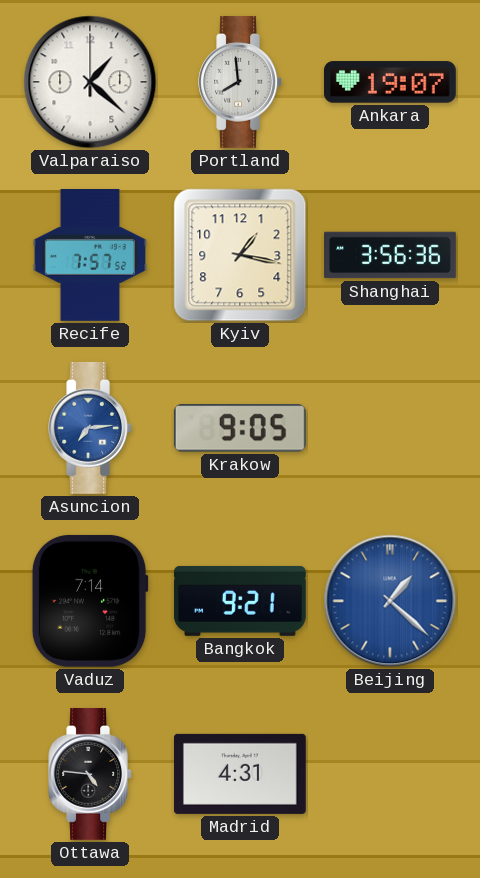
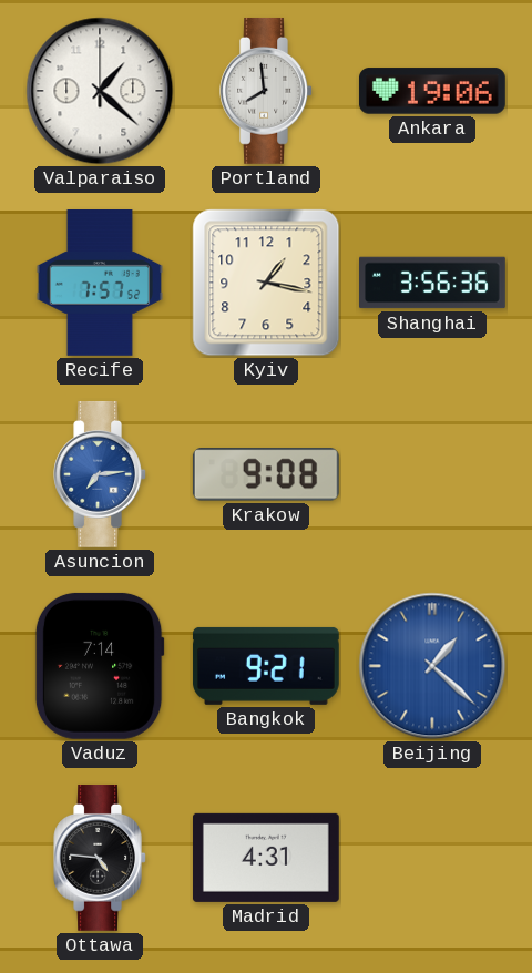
Ankara: 19:07 -> 19:06
Krakow: 9:05 -> 9:08
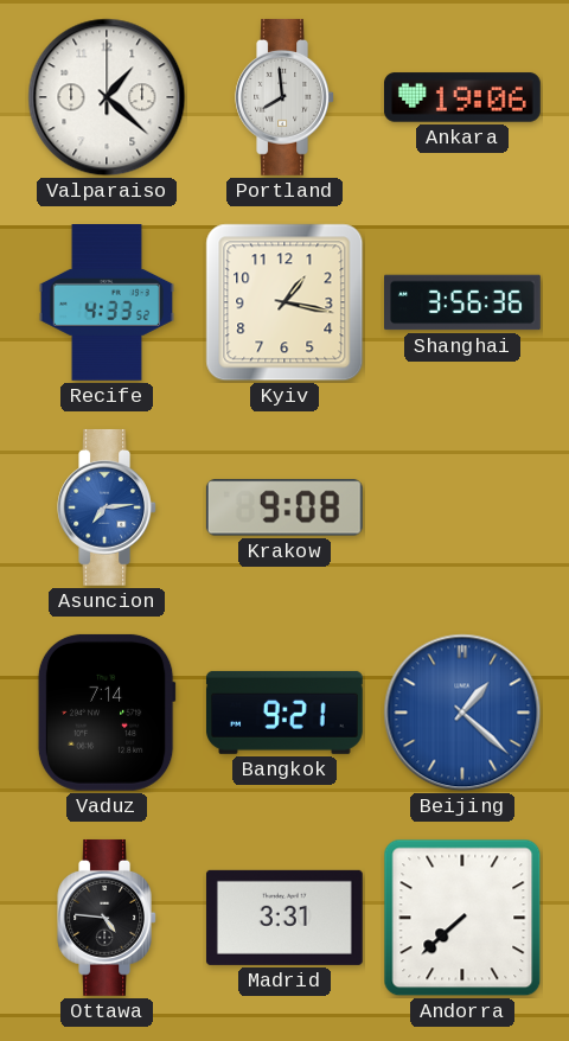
Recife: 7:57 -> 4:33
Madrid: 4:31 -> 3:31
Andorra: none -> 7:38
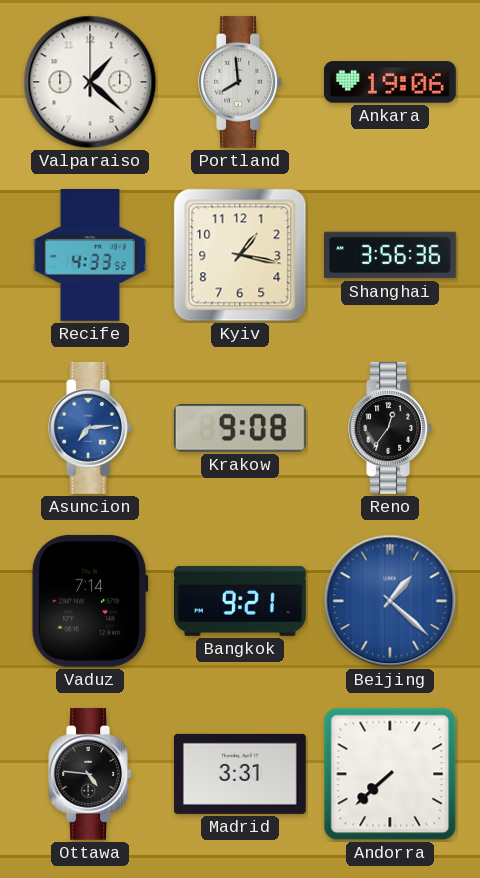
Reno: none -> 12:36
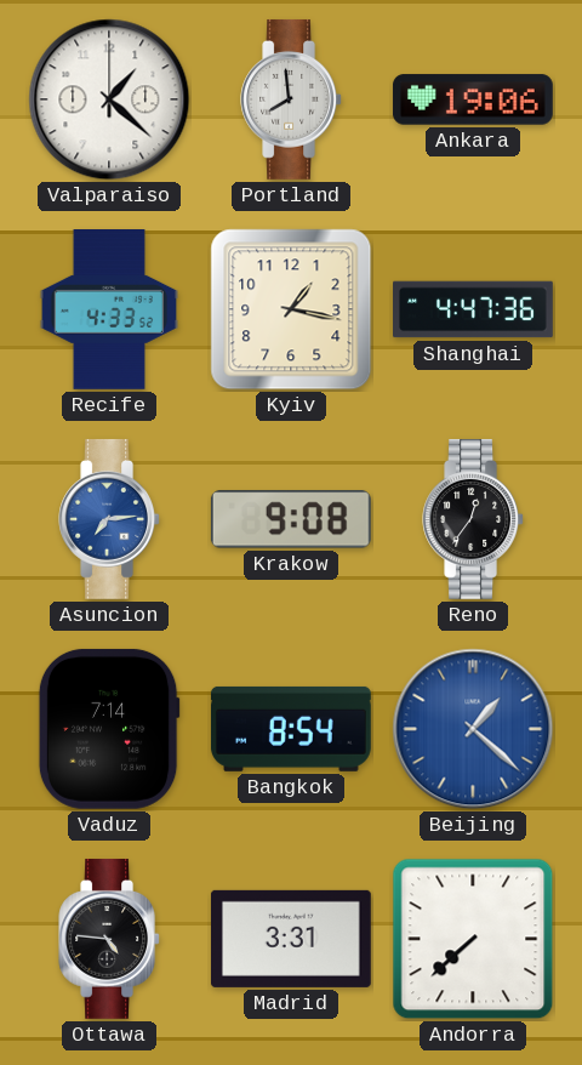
Shanghai: 3:56 -> 4:47
Bangkok: 9:21 -> 8:54
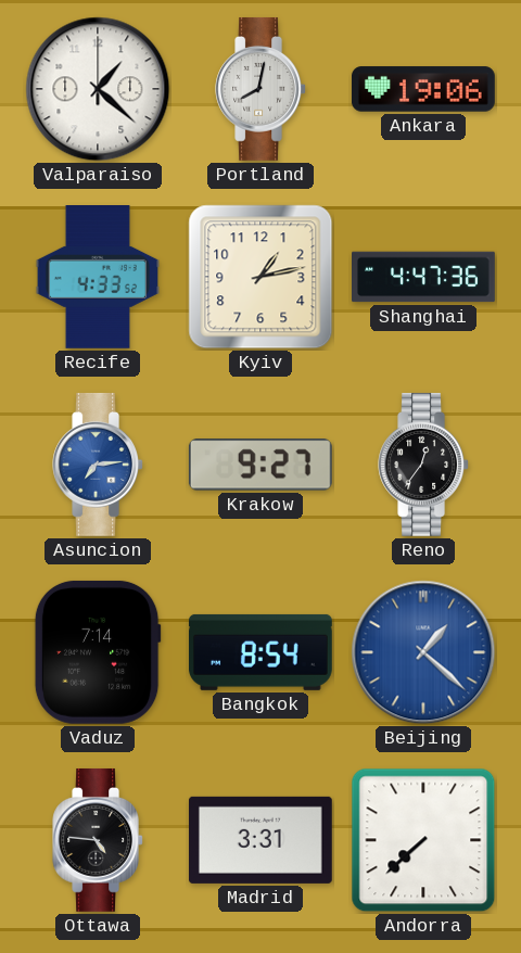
Portland: 7:59 -> 8:02
Kyiv: 1:17 -> 1:13
Krakow: 9:08 -> 9:27
